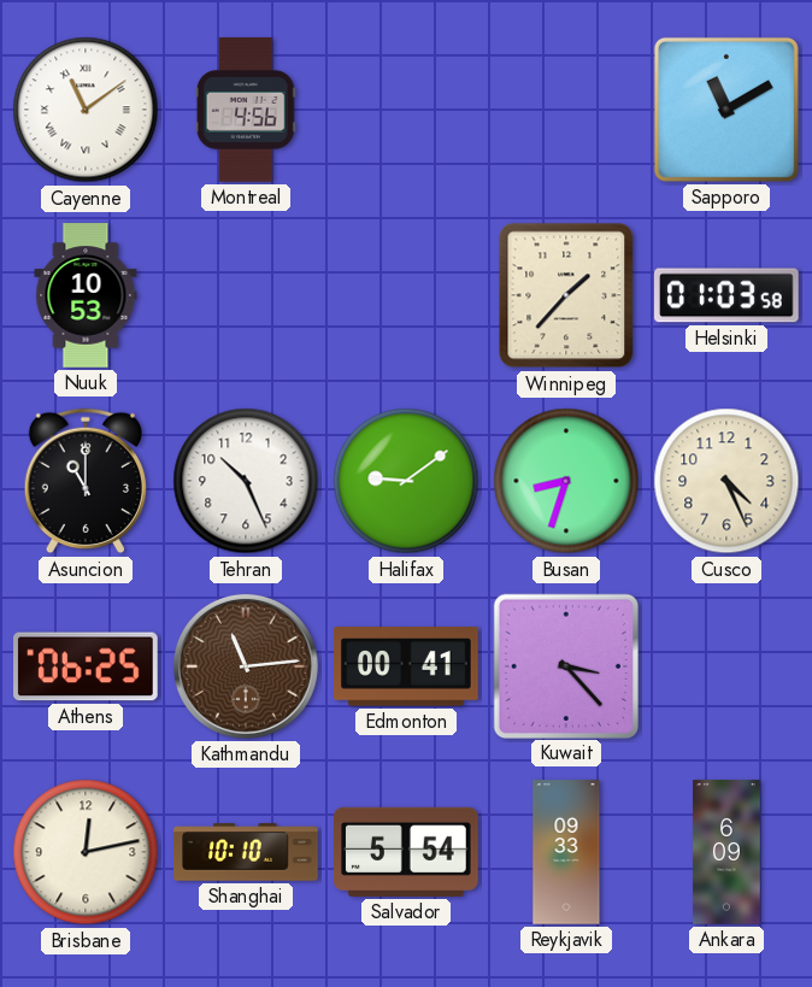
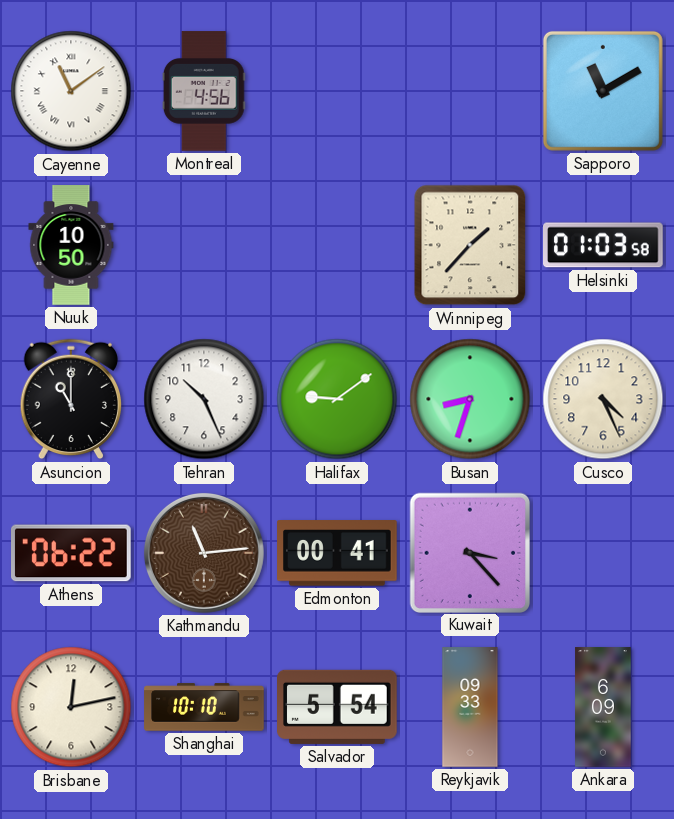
Nuuk: 10:53 -> 10:50
Athens: 06:25 -> 06:22
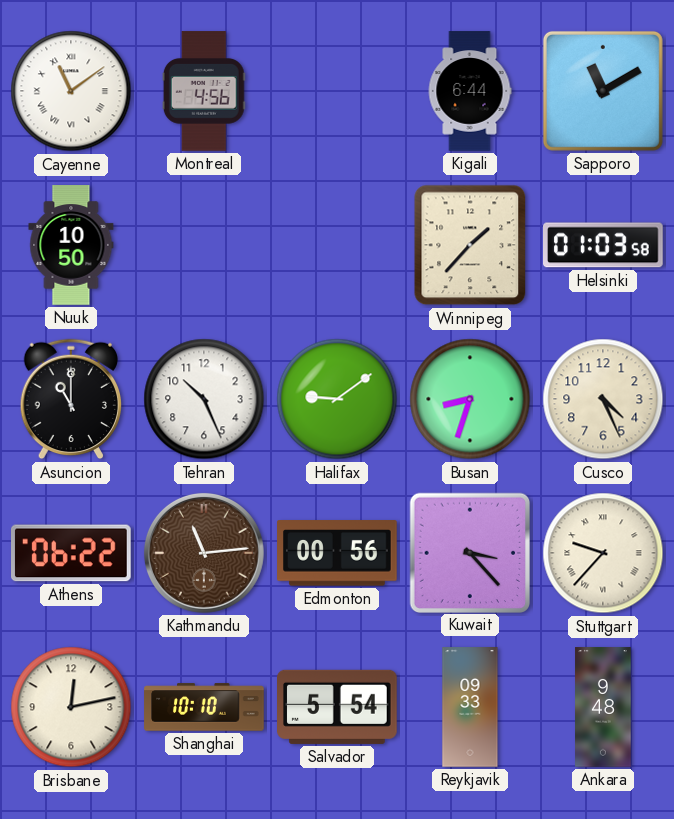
Kigali: none -> 6:44
Edmonton: 00:41 -> 00:56
Stuttgart: none -> 9:37
Ankara: 6:09 -> 9:48
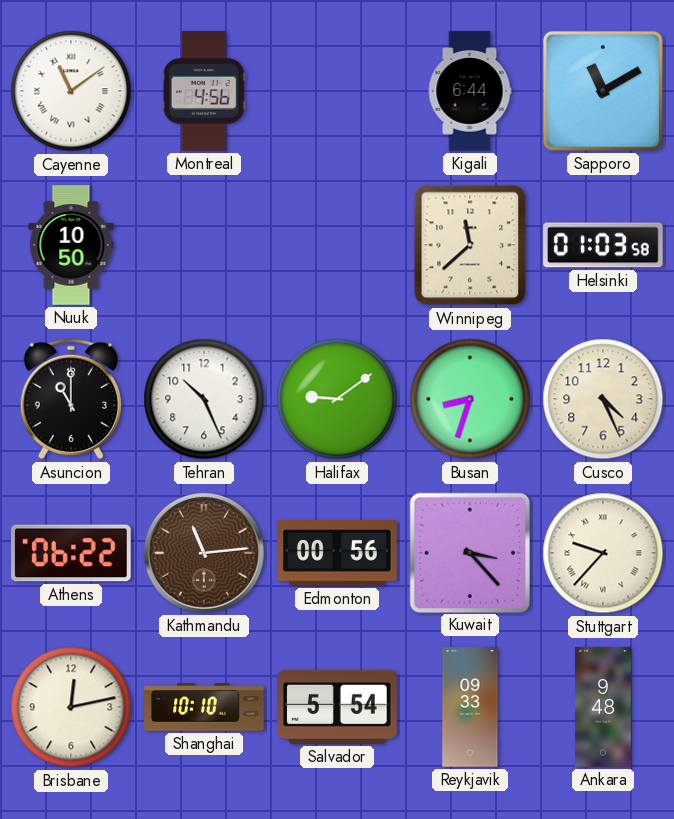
Winnipeg: 1:37 -> 11:38
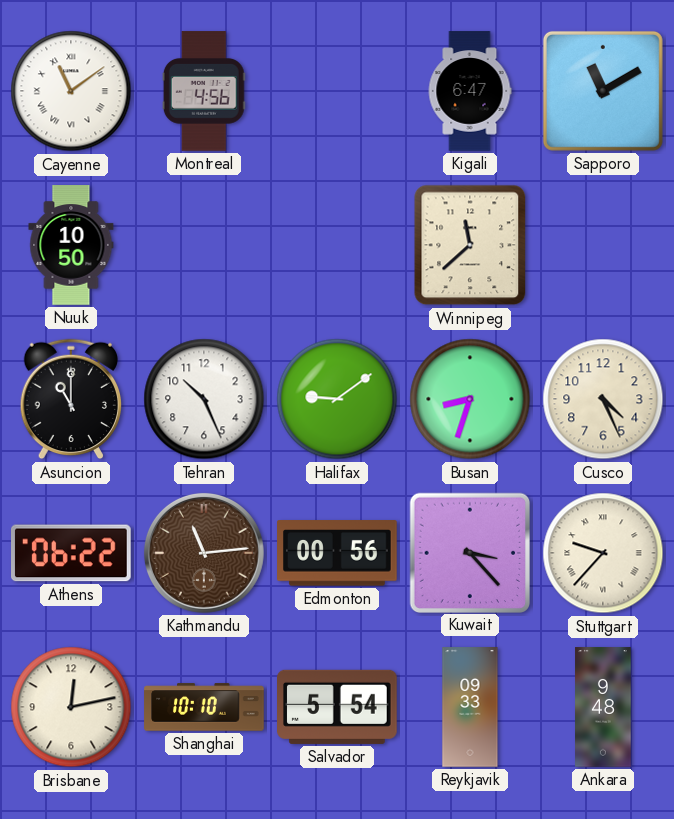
Kigali: 6:44 -> 6:47
Helsinki: 01:03 -> none
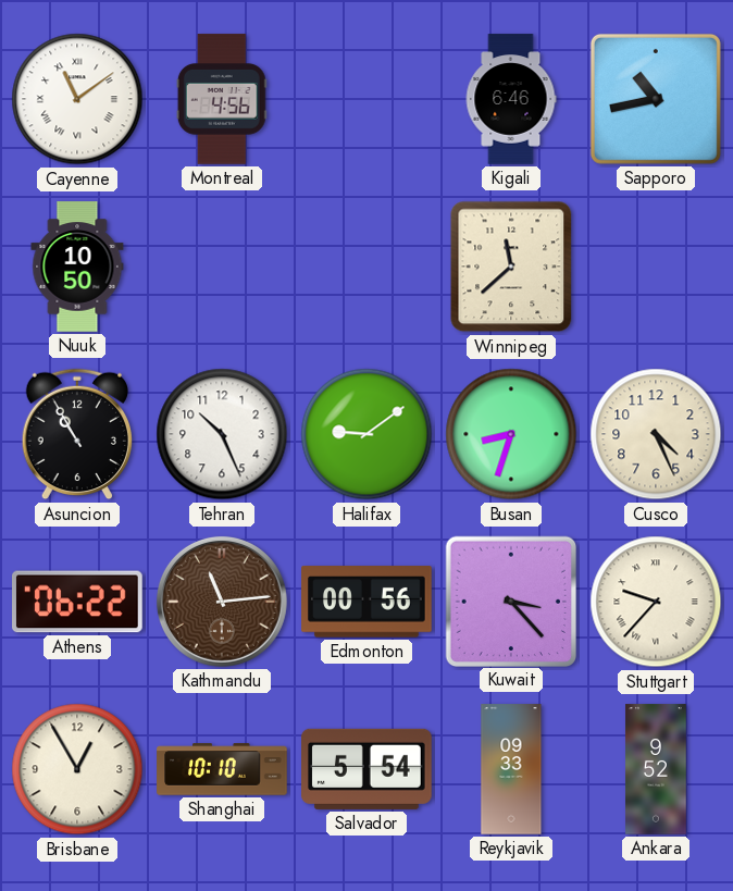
Kigali: 6:47 -> 6:46
Sapporo: 11:10 -> 10:43
Asuncion: 11:00 -> 10:55
Brisbane: 12:13 -> 12:55
Ankara: 9:48 -> 9:52
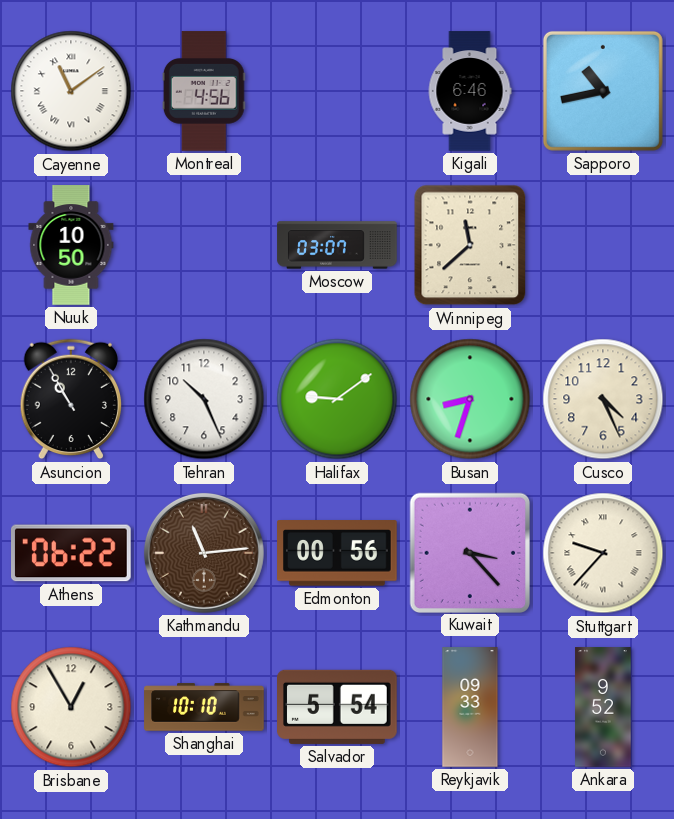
Moscow: none -> 03:07
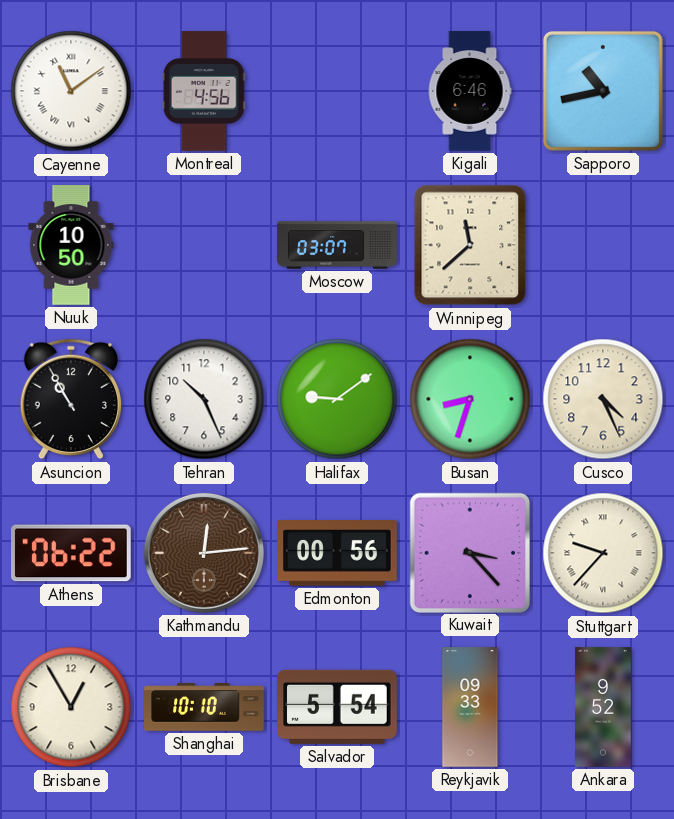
Kathmandu: 11:14 -> 12:14
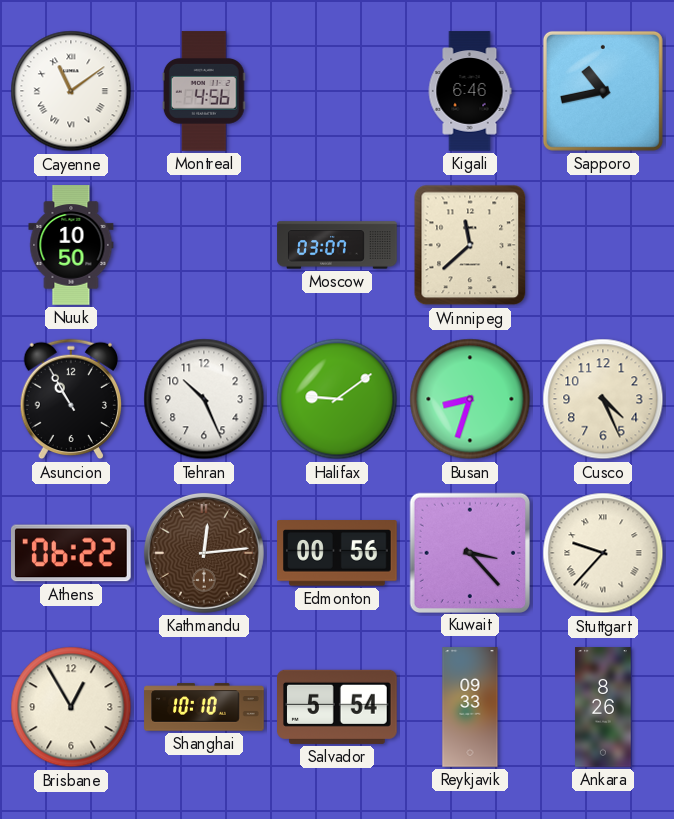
Ankara: 9:52 -> 8:26
